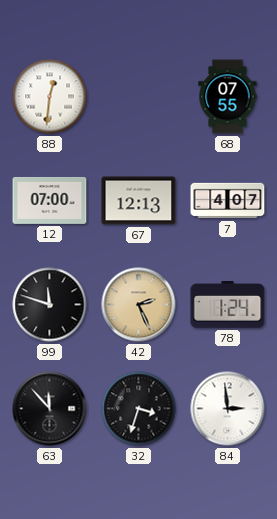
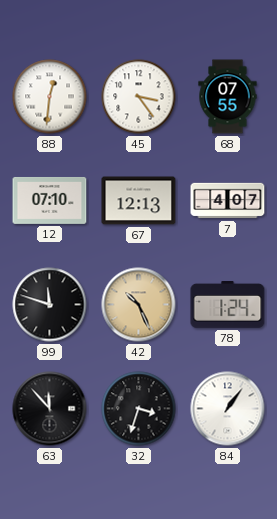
45: none -> 3:24
12: 07:00 -> 07:10
42: 2:26 -> 10:26
84: 2:59 -> 1:06
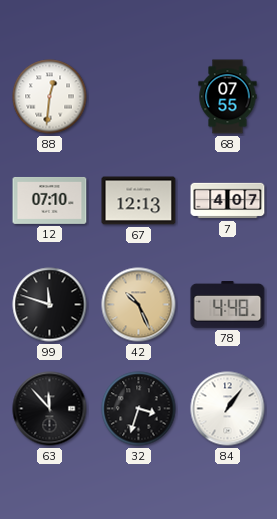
45: 3:24 -> none
78: 1:24 -> 4:48
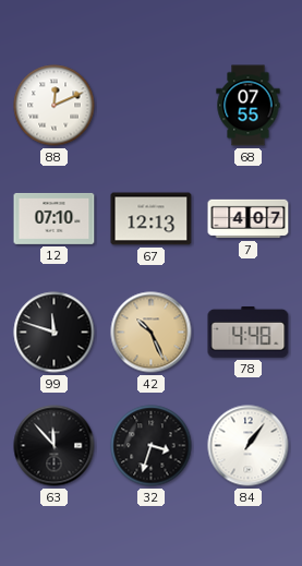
88: 12:31 -> 12:11
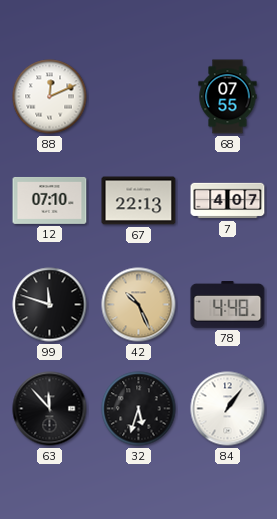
67: 12:13 -> 22:13
32: 3:33 -> 5:33
